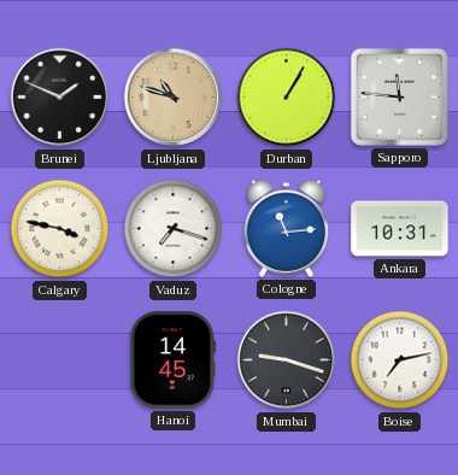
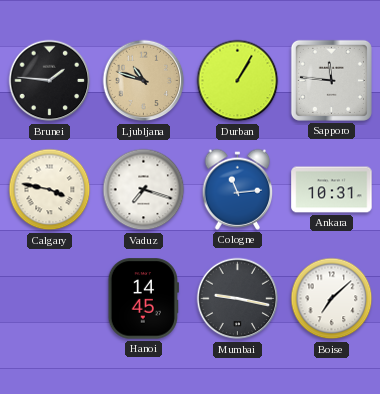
Brunei: 1:49 -> 1:46
Mumbai: 9:18 -> 9:17
Boise: 7:13 -> 7:08
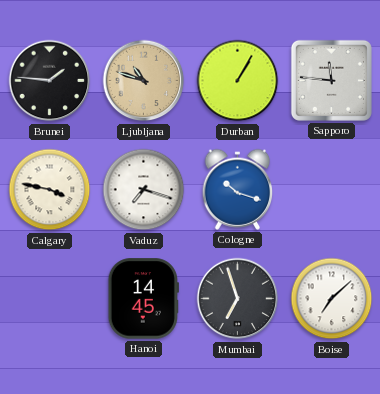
Cologne: 11:14 -> 10:18
Ankara: 10:31 -> none
Mumbai: 9:17 -> 6:57
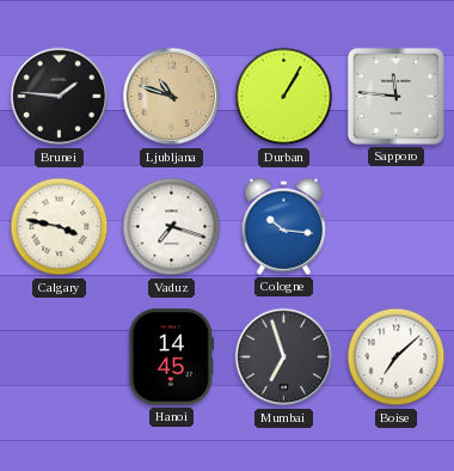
Cologne: 10:18 -> 10:16
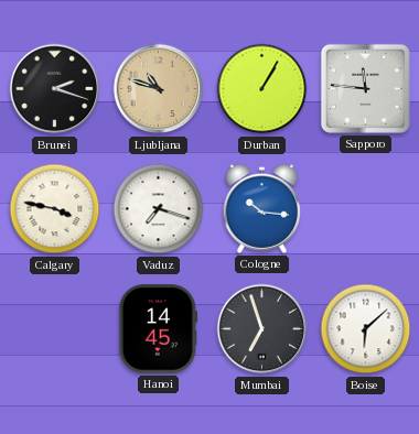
Brunei: 1:46 -> 2:18
Boise: 7:08 -> 6:08
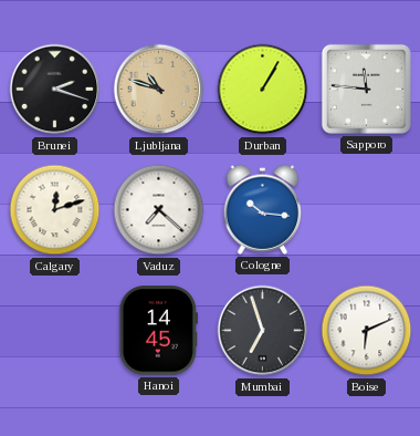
Calgary: 3:47 -> 12:12
Vaduz: 7:18 -> 7:22
Boise: 6:08 -> 6:11
